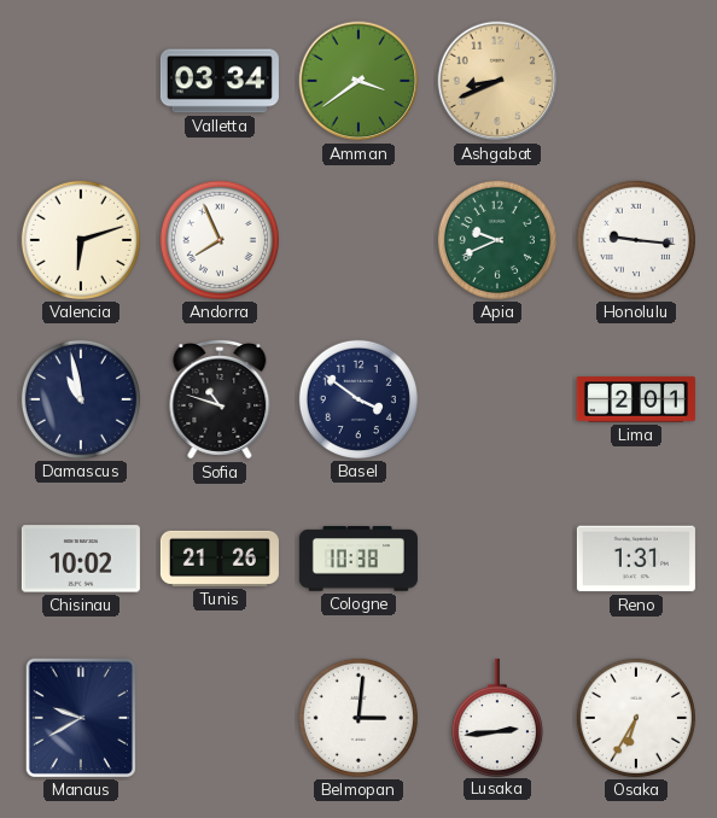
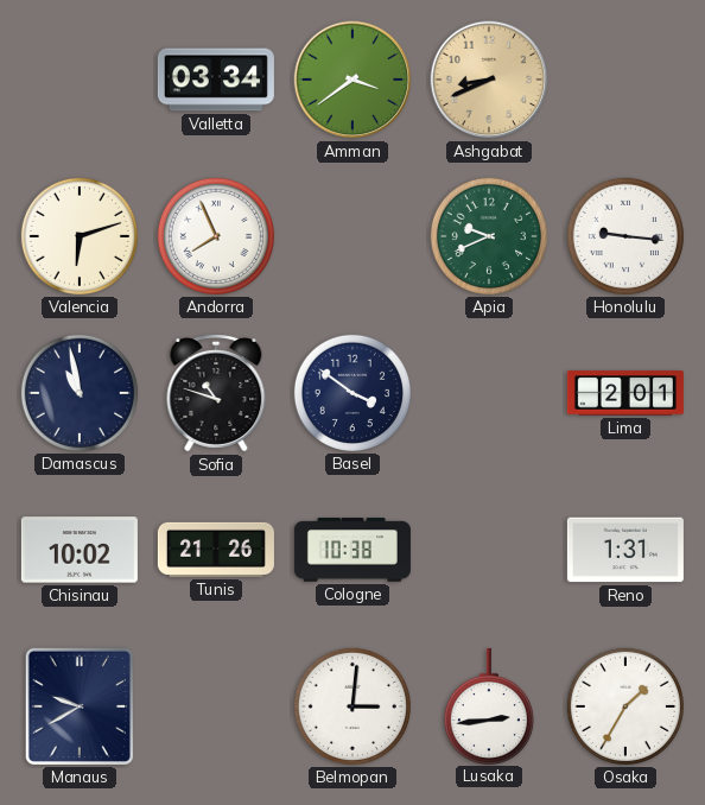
Osaka: 6:35 -> 1:35
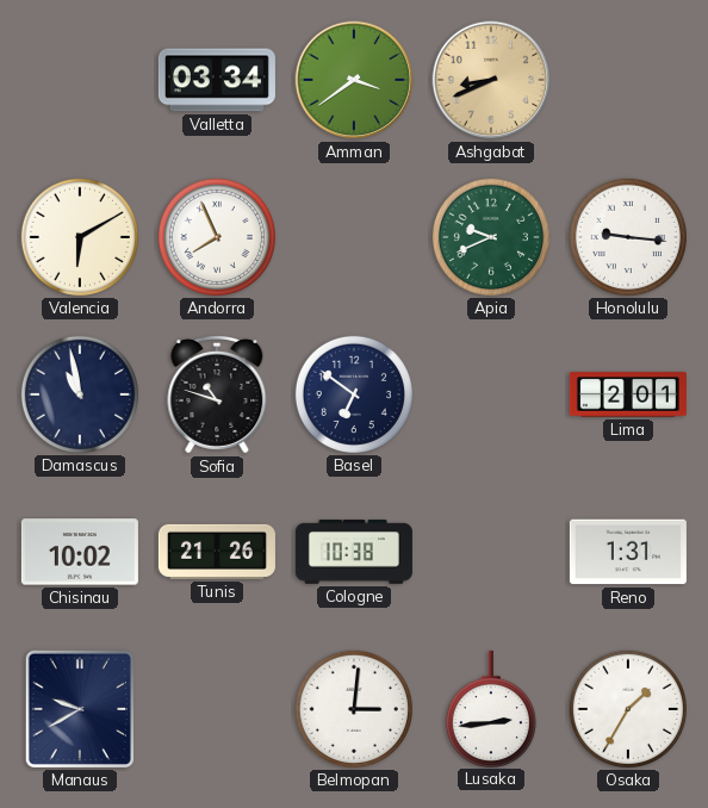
Valencia: 6:12 -> 6:10
Basel: 3:51 -> 6:51
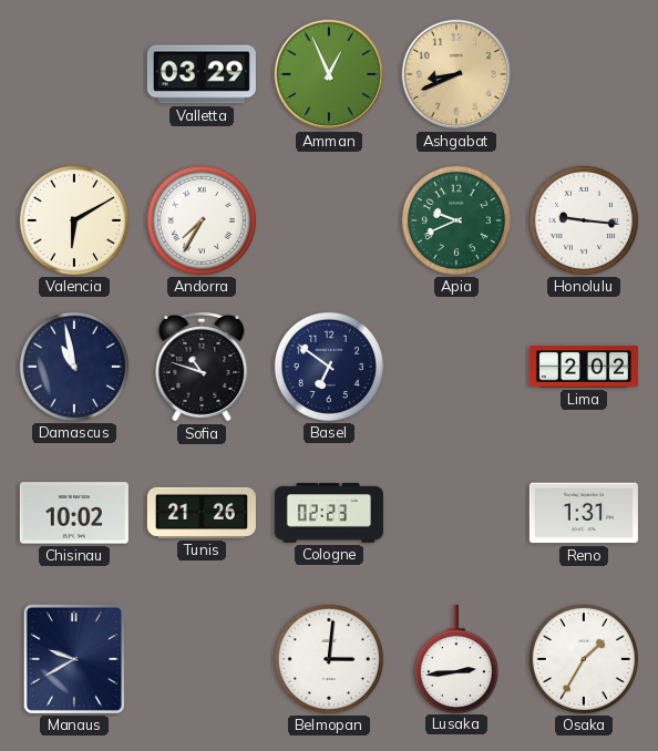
Valletta: 03:34 -> 03:29
Amman: 3:39 -> 12:56
Andorra: 7:56 -> 7:35
Lima: 2:01 -> 2:02
Cologne: 10:38 -> 02:23
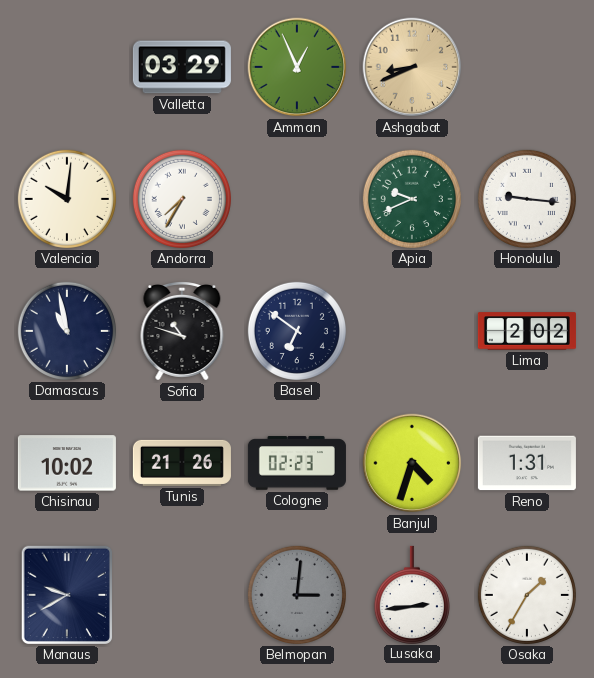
Valencia: 6:10 -> 10:01
Banjul: none -> 4:33
Belmopan dial: white -> grey
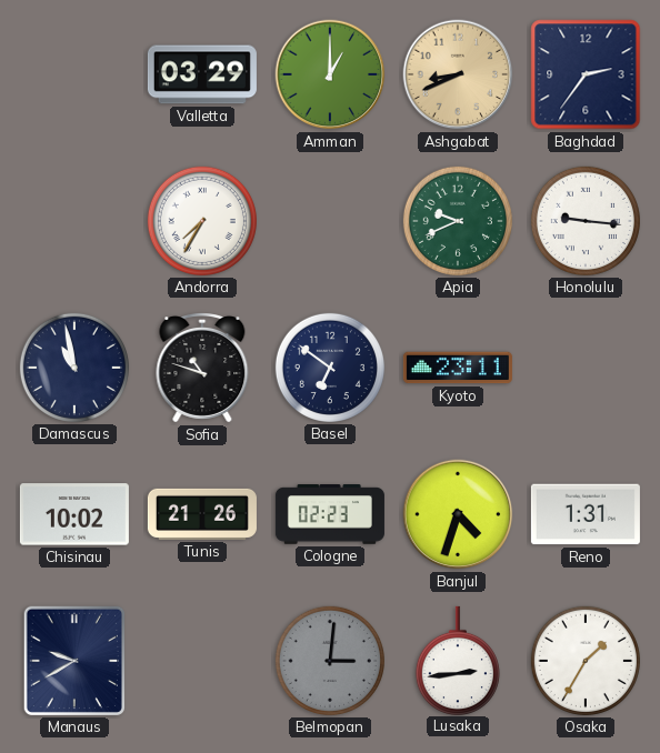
Amman: 12:56 -> 1:00
Baghdad: none -> 2:36
Valencia: 10:01 -> none
Kyoto: none -> 23:11
Lima: 2:02 -> none
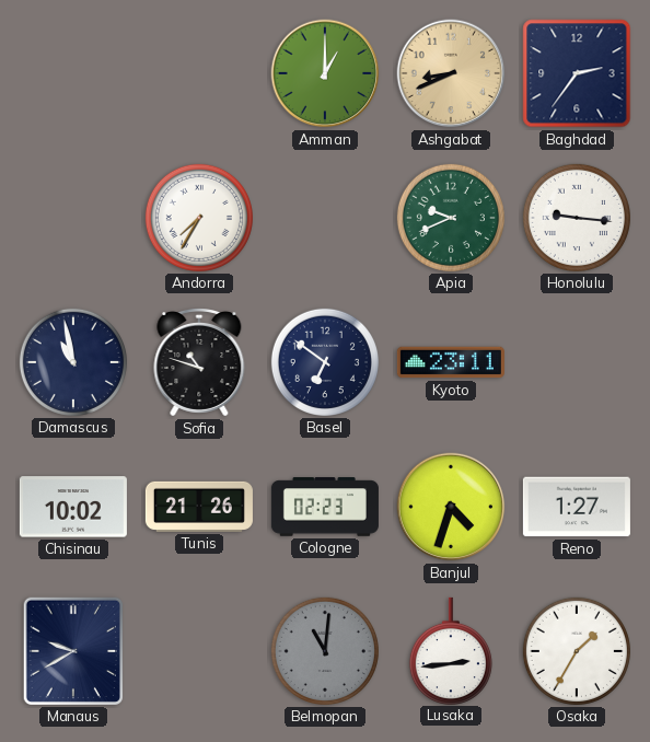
Valletta: 03:29 -> none
Reno: 1:31 -> 1:27
Belmopan: 3:01 -> 11:01
